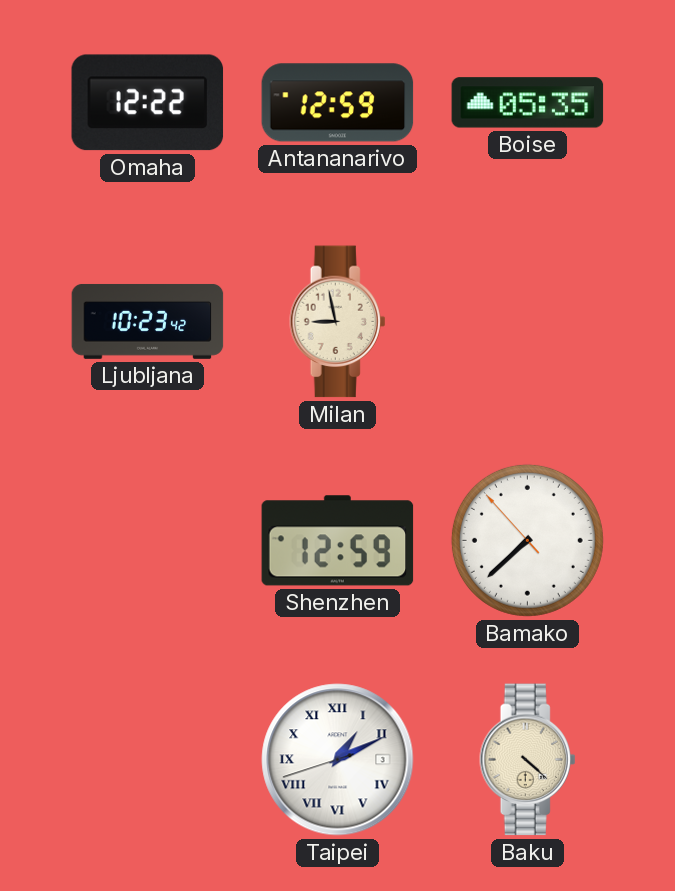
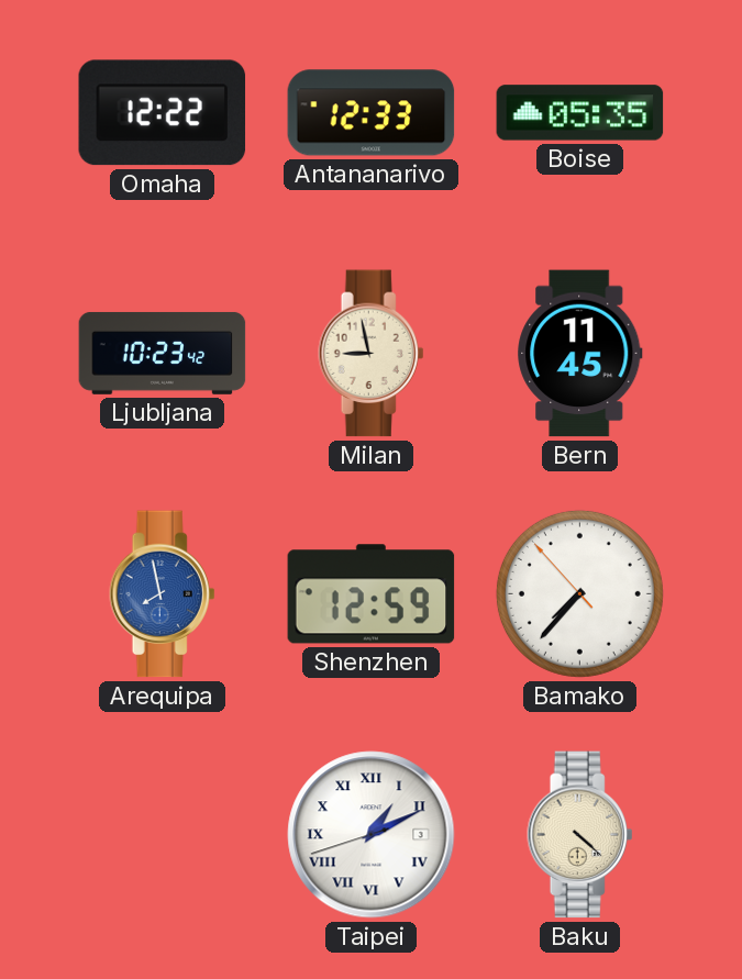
Antananarivo: 12:59 -> 12:33
Bern: none -> 11:45
Arequipa: none -> 7:58
Bamako: 7:37 -> 7:36
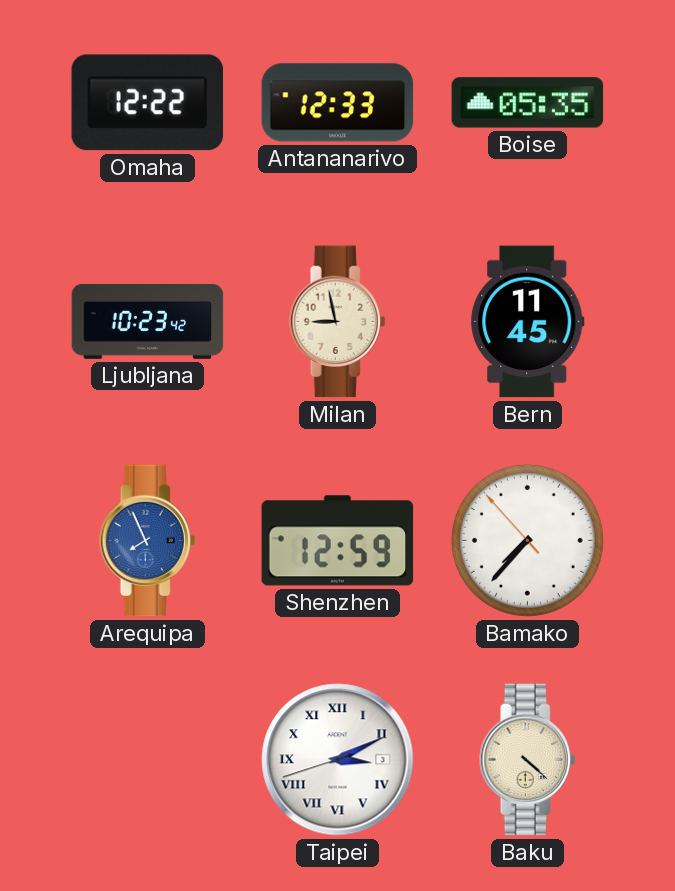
Arequipa: 7:58 -> 7:56
Taipei: 1:10 -> 3:10
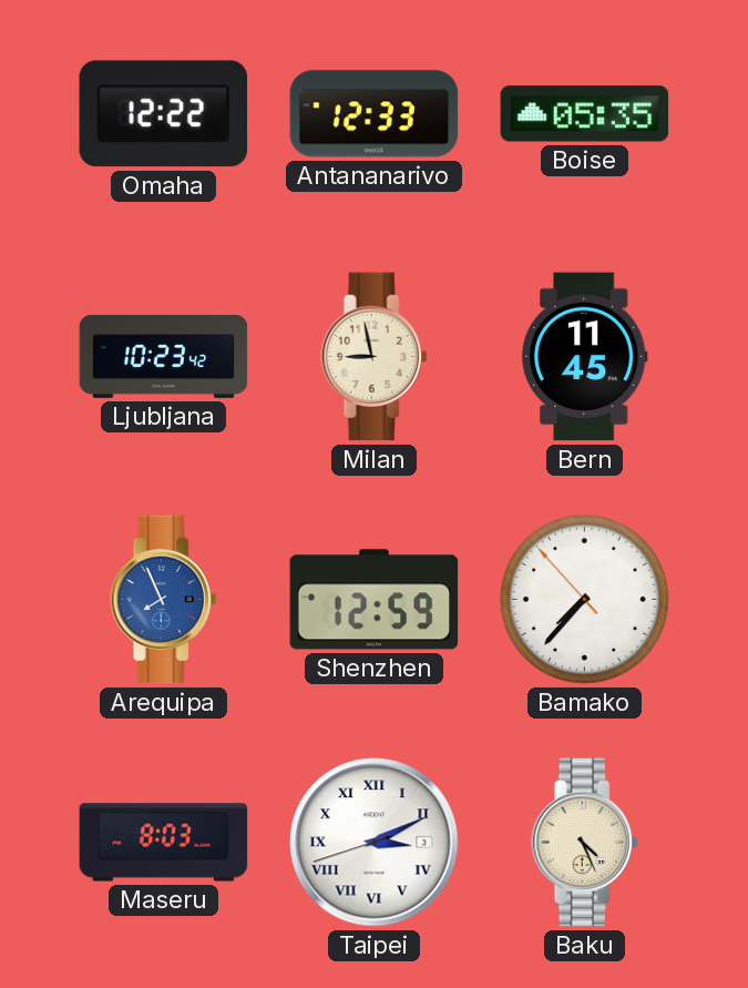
Maseru: none -> 8:03
Baku: 4:22 -> 4:26
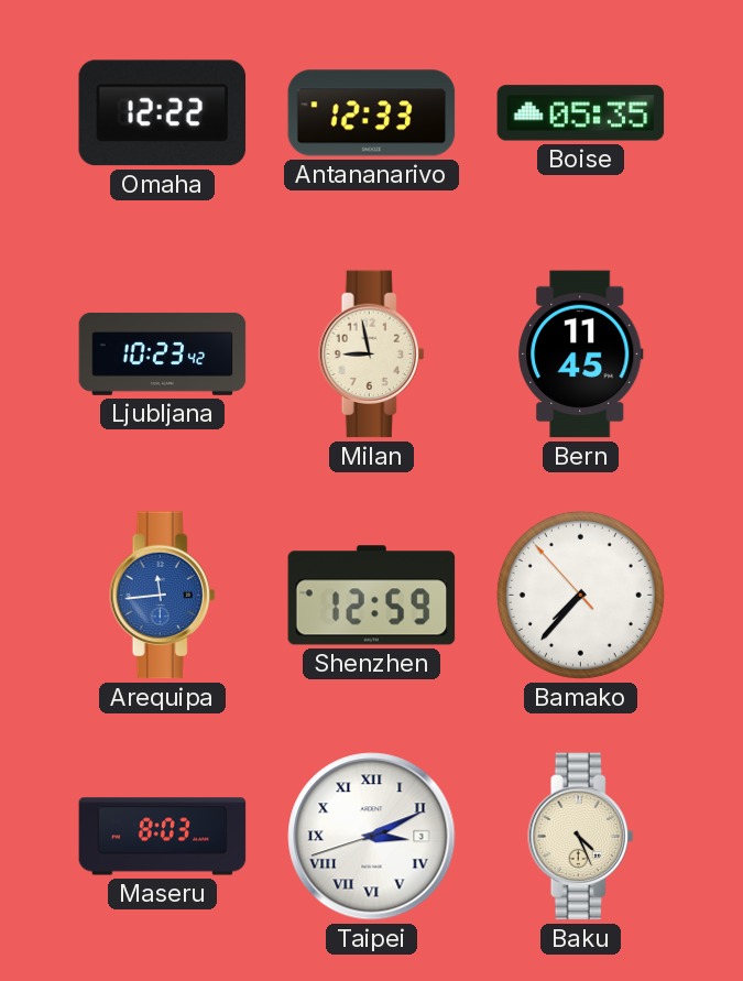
Arequipa: 7:56 -> 11:44
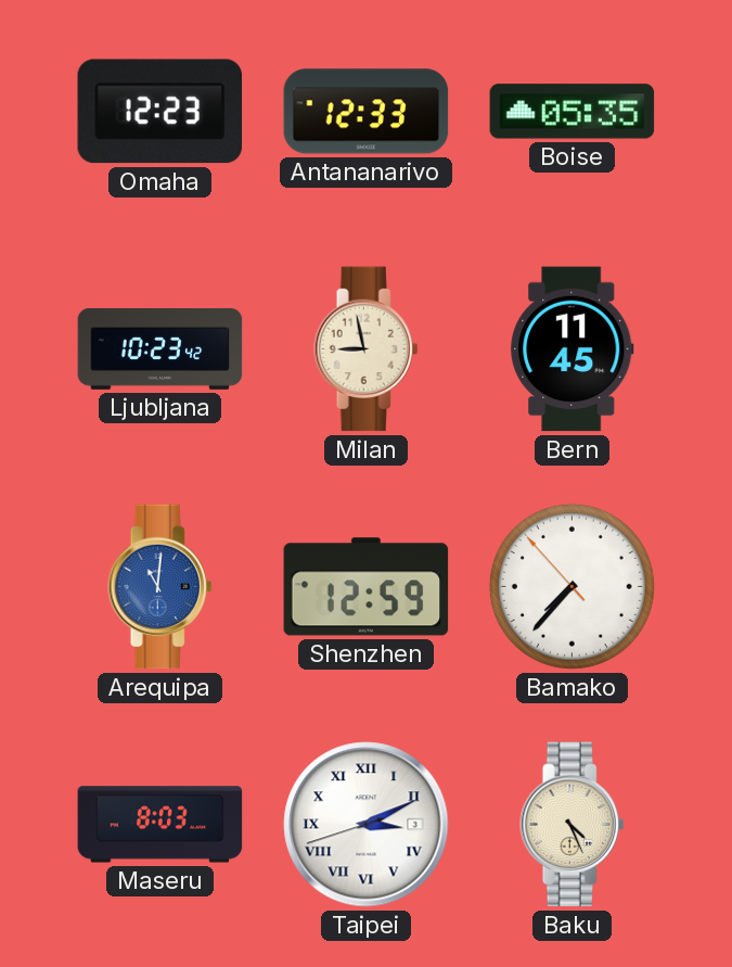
Omaha: 12:22 -> 12:23
Arequipa: 11:44 -> 11:01
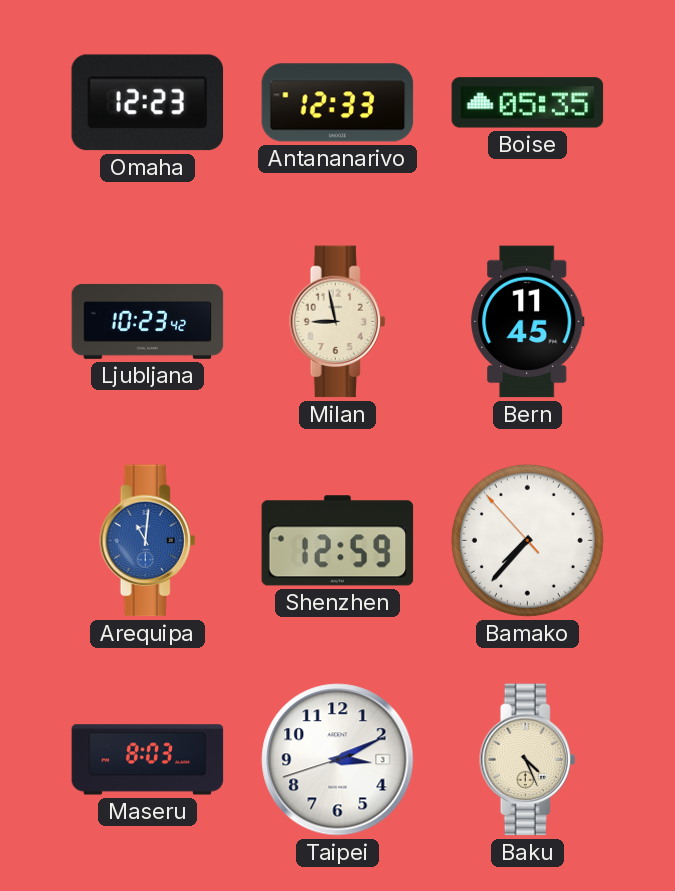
Taipei numerals: Roman -> Arabic
